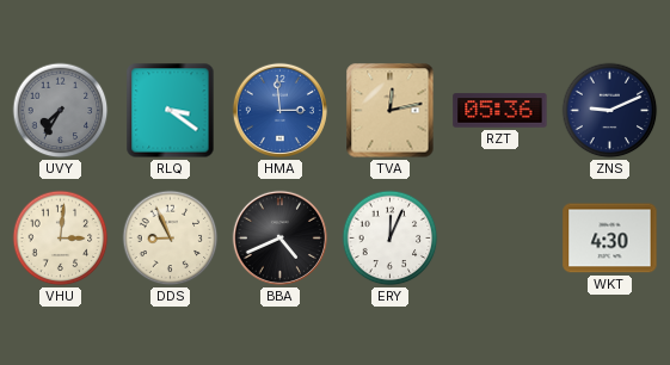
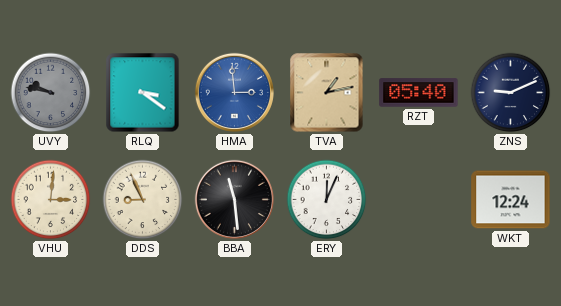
UVY: 7:35 -> 9:47
TVA: 12:13 -> 1:13
RZT: 05:36 -> 05:40
BBA: 4:41 -> 11:29
WKT: 4:30 -> 12:24
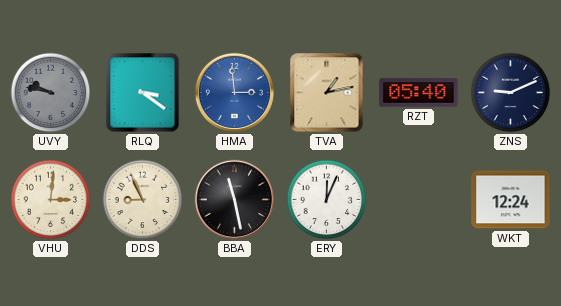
BBA: 11:29 -> 11:28
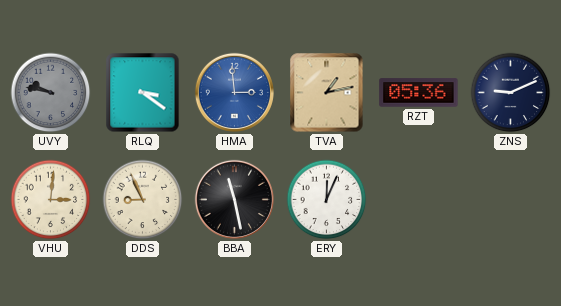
RZT: 05:40 -> 05:36
WKT: 12:24 -> none
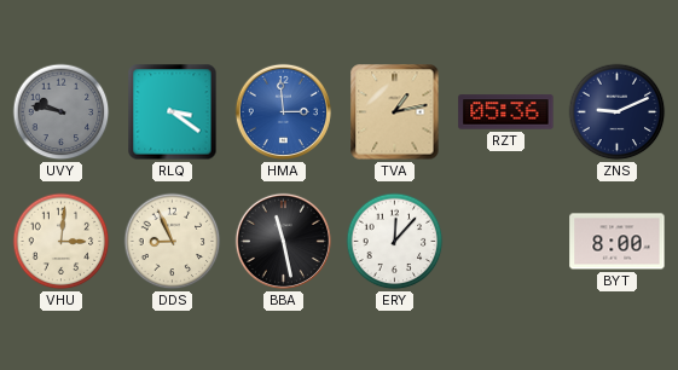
ERY: 12:04 -> 12:07
BYT: none -> 8:00
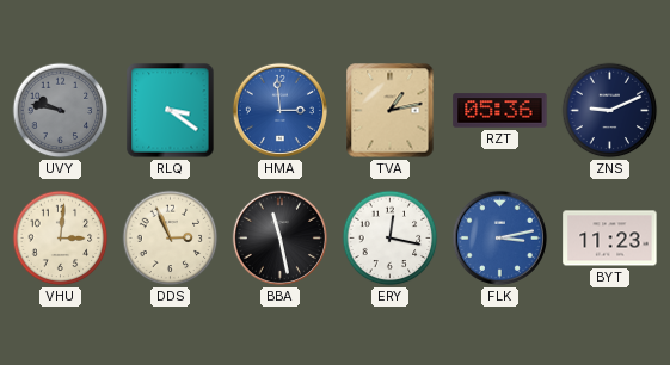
DDS: 8:56 -> 2:56
ERY: 12:07 -> 12:17
FLK: none -> 3:13
BYT: 8:00 -> 11:23
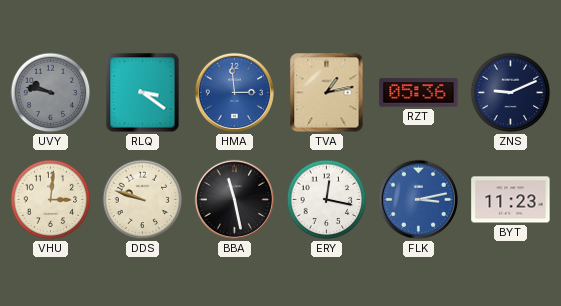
DDS: 2:56 -> 9:48
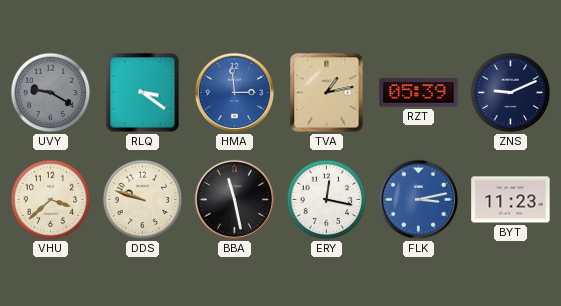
UVY: 9:47 -> 9:20
RZT: 05:36 -> 05:39
VHU: 3:01 -> 3:38
